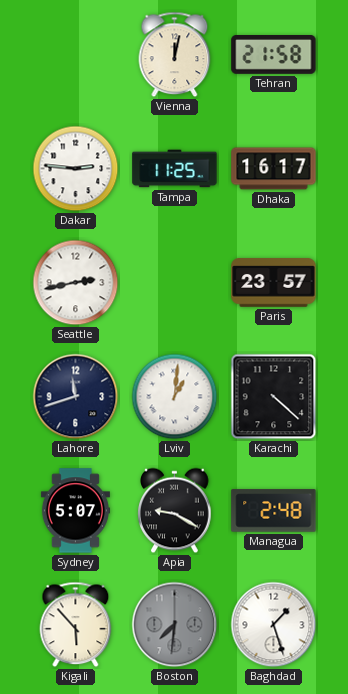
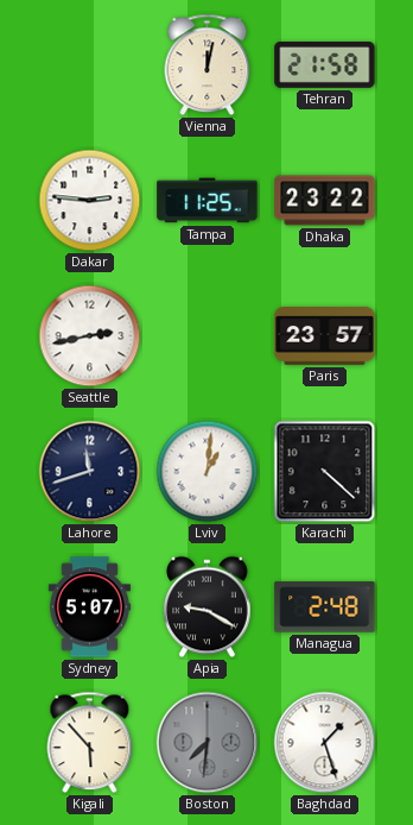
Dhaka: 16:17 -> 23:22
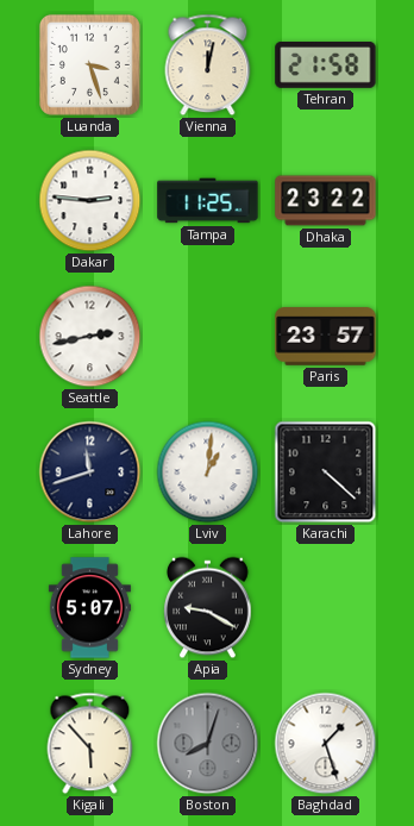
Luanda: none -> 3:27
Managua: 2:48 -> none
Boston: 7:31 -> 8:03
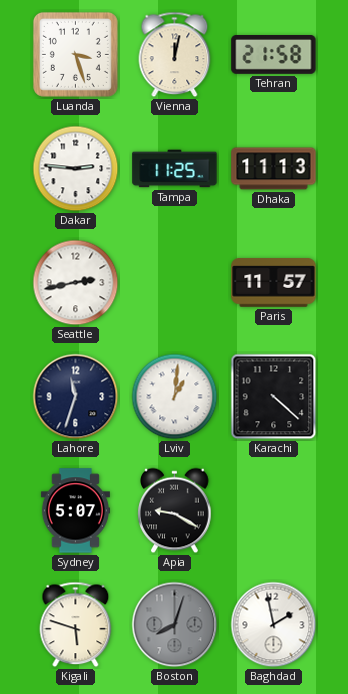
Dhaka: 23:22 -> 11:13
Paris: 23:57 -> 11:57
Lahore: 11:42 -> 11:33
Kigali: 5:53 -> 5:48
Baghdad: 1:27 -> 1:58
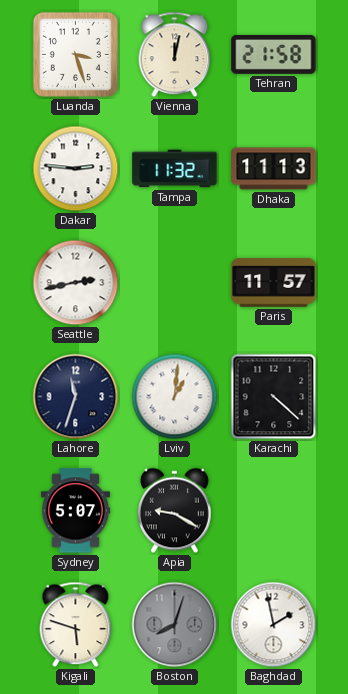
Tampa: 11:25 -> 11:32
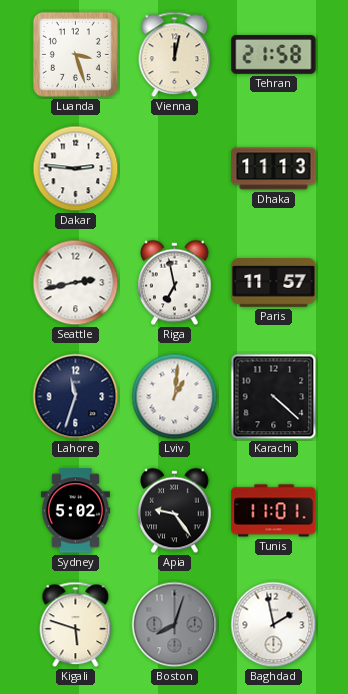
Tampa: 11:32 -> none
Riga: none -> 6:58
Sydney: 5:07 -> 5:02
Apia: 9:20 -> 9:24
Tunis: none -> 11:01
